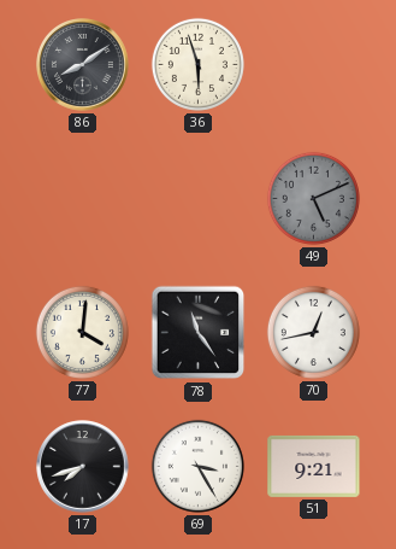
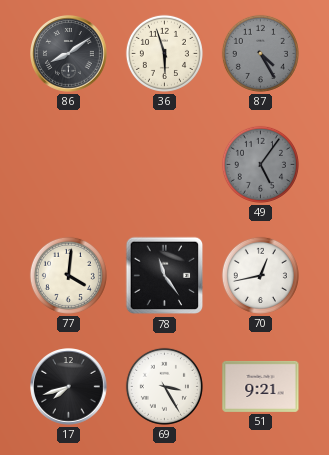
87: none -> 4:25
49: 5:11 -> 5:06
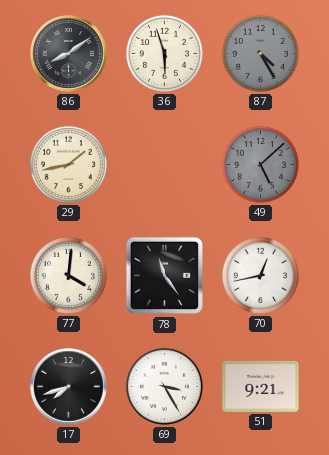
29: none -> 1:43
49: 5:06 -> 5:08
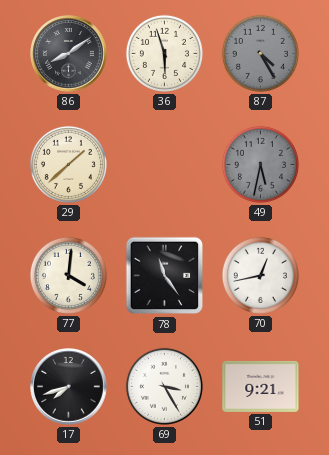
29: 1:43 -> 1:38
49: 5:08 -> 5:32
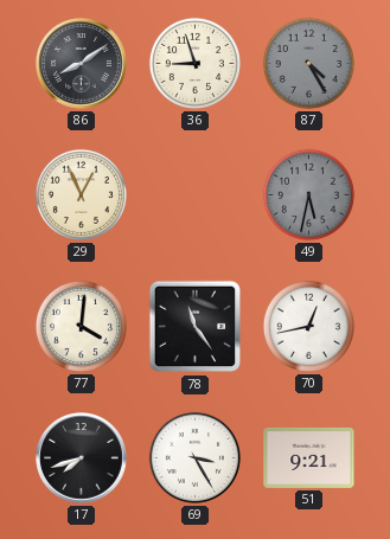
36: 5:57 -> 8:57
29: 1:38 -> 12:56
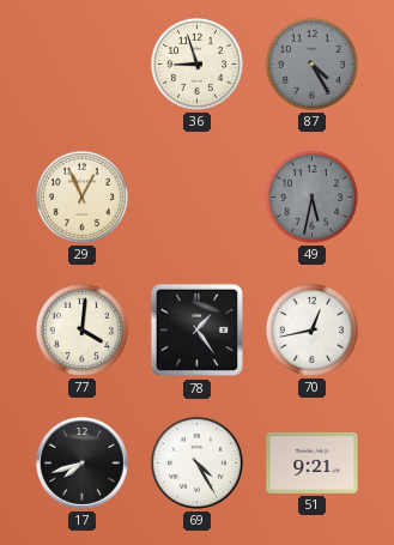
86: 8:09 -> none
78: 11:24 -> 1:24
69: 3:25 -> 4:25
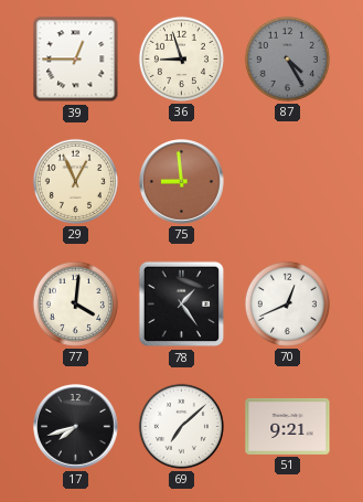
39: none -> 12:45
75: none -> 8:59
49: 5:32 -> none
70: 12:43 -> 12:41
69: 4:25 -> 7:08
